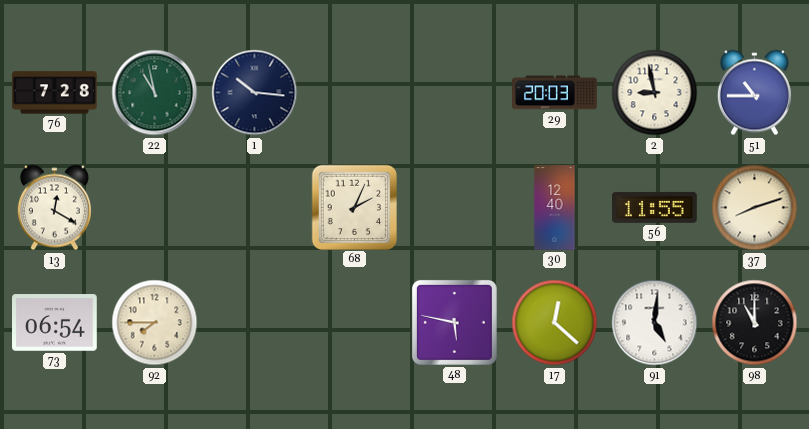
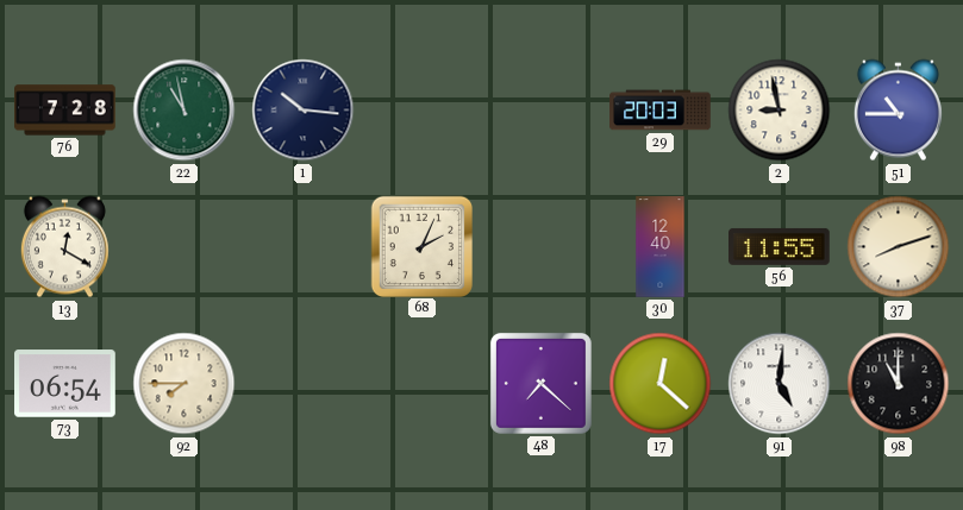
48: 5:47 -> 7:22
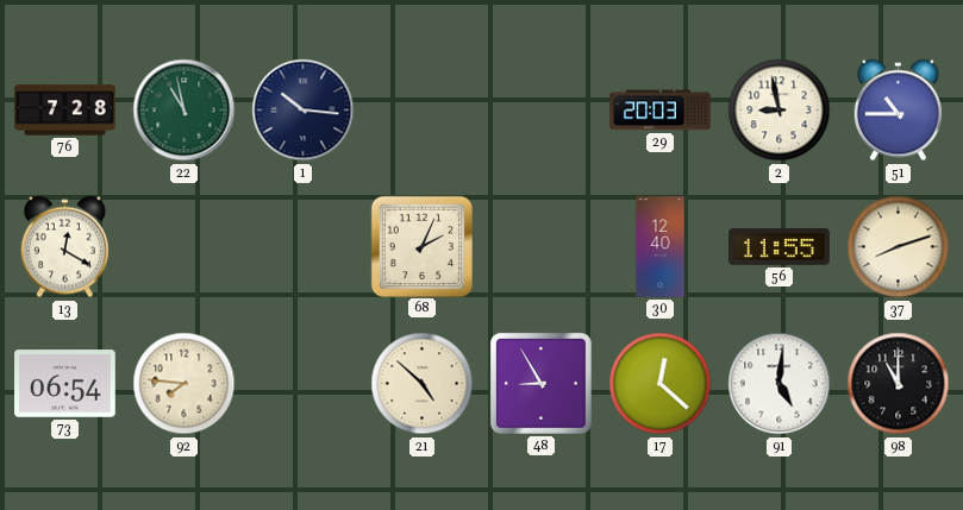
92: 7:45 -> 7:46
21: none -> 4:52
48: 7:22 -> 8:55
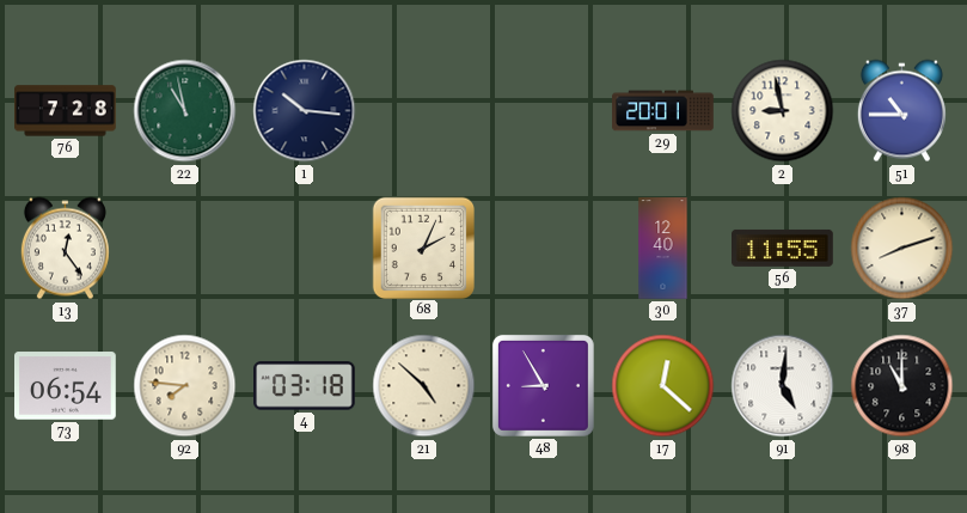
29: 20:03 -> 20:01
13: 12:20 -> 12:24
4: none -> 03:18
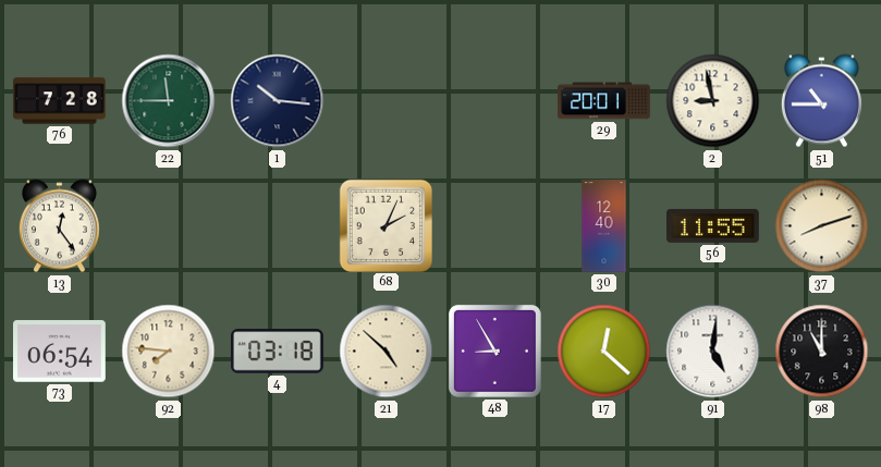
22: 10:58 -> 11:45
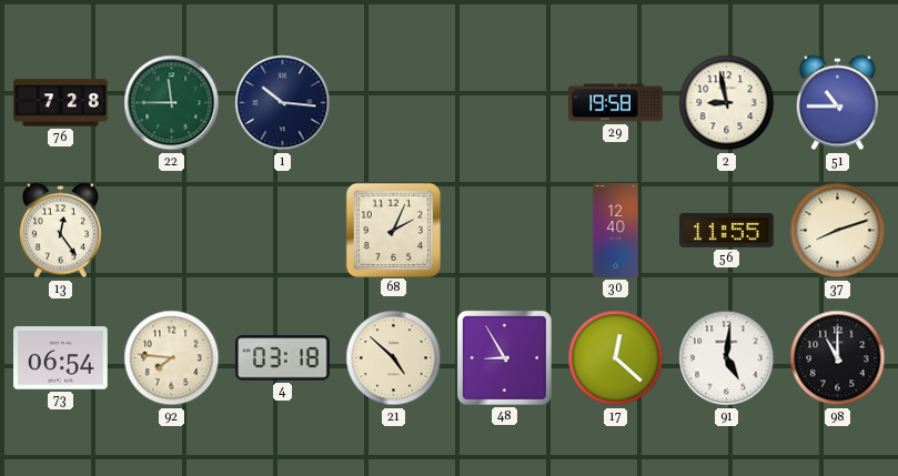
29: 20:01 -> 19:58
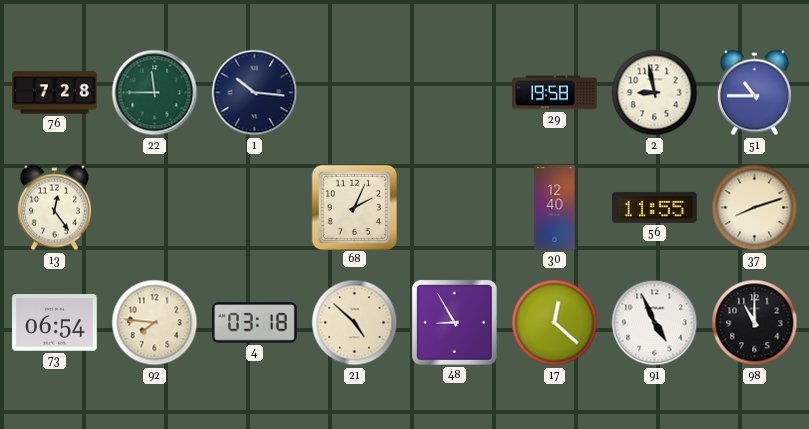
91: 5:01 -> 4:56
